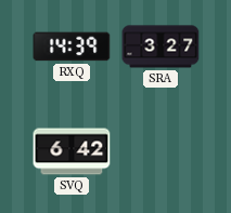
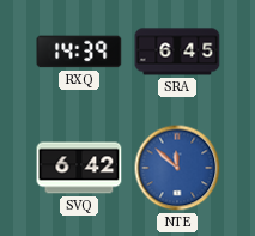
SRA: 3:27 -> 6:45
NTE: none -> 11:52
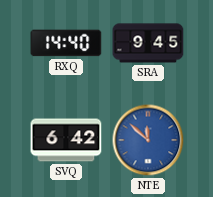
RXQ: 14:39 -> 14:40
SRA: 6:45 -> 9:45
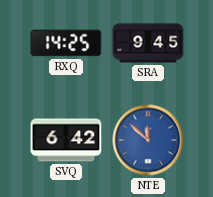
RXQ: 14:40 -> 14:25
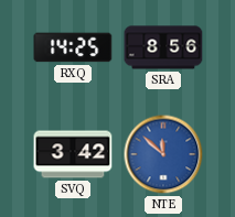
SRA: 9:45 -> 8:56
SVQ: 6:42 -> 3:42
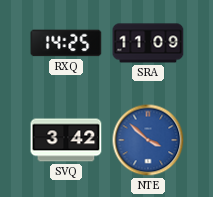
SRA: 8:56 -> 11:09
NTE: 11:52 -> 3:52
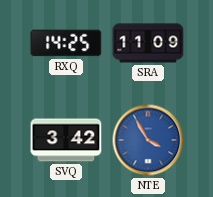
NTE: 3:52 -> 3:55
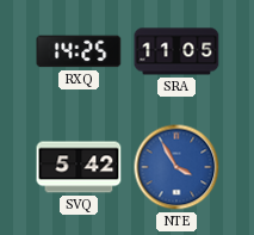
SRA: 11:09 -> 11:05
SVQ: 3:42 -> 5:42
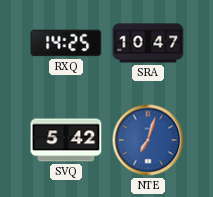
SRA: 11:05 -> 10:47
NTE: 3:55 -> 7:03
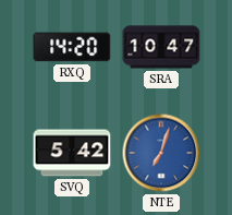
RXQ: 14:25 -> 14:20
